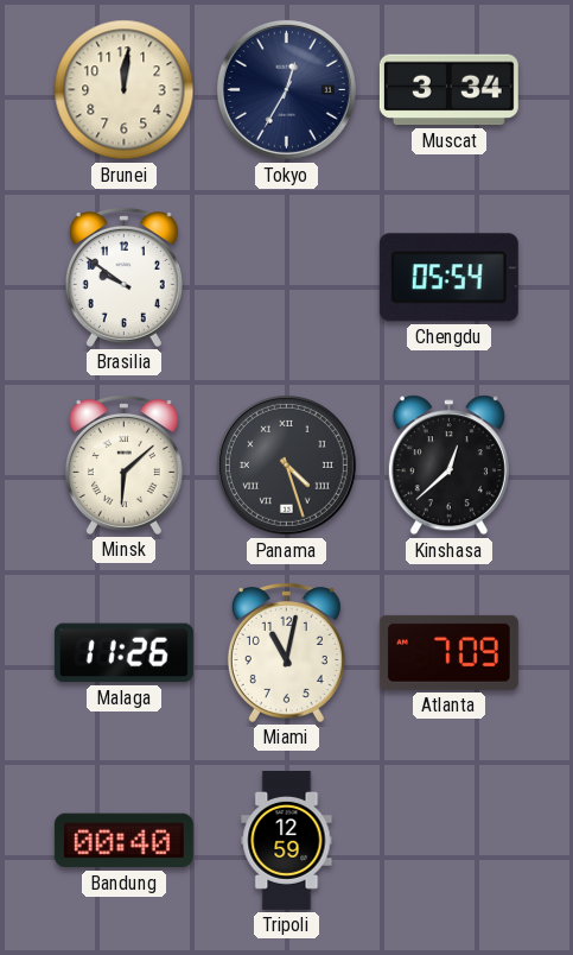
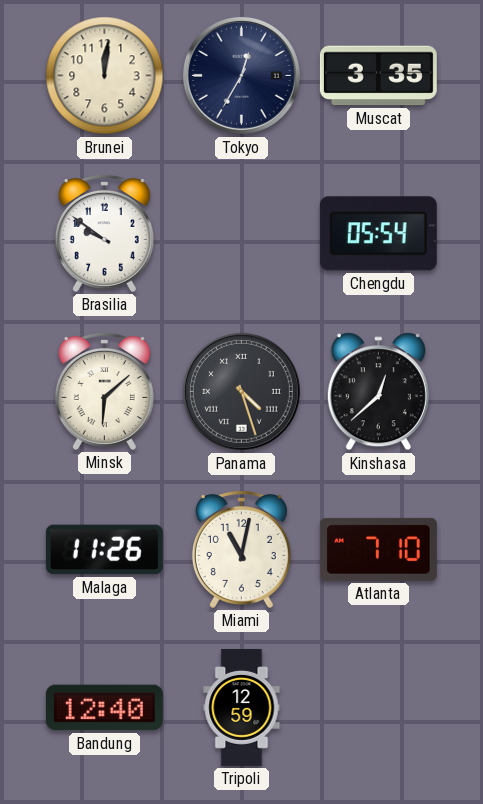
Muscat: 3:34 -> 3:35
Atlanta: 7:09 -> 7:10
Bandung: 00:40 -> 12:40
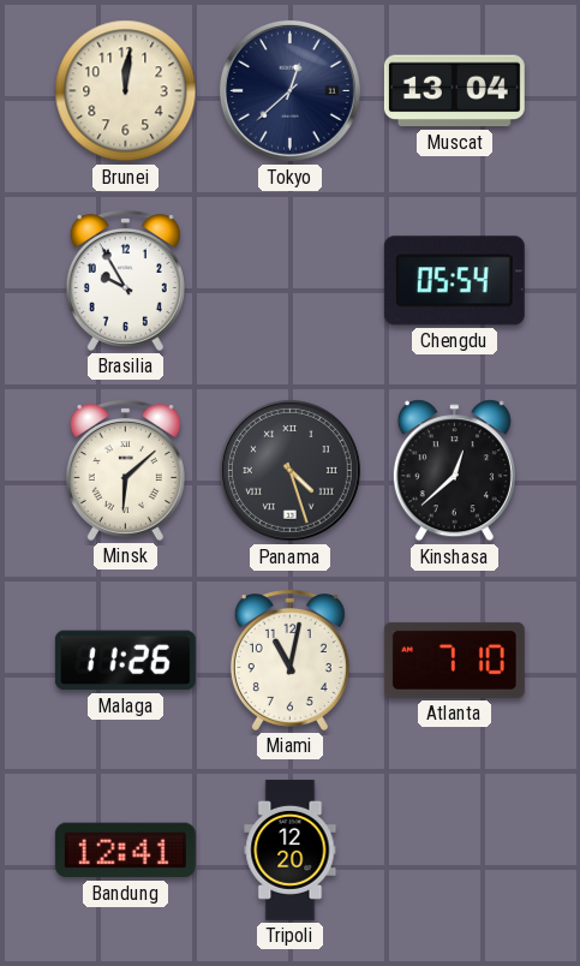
Tokyo: 12:35 -> 12:38
Muscat: 3:35 -> 13:04
Brasilia: 9:51 -> 9:55
Bandung: 12:40 -> 12:41
Tripoli: 12:59 -> 12:20
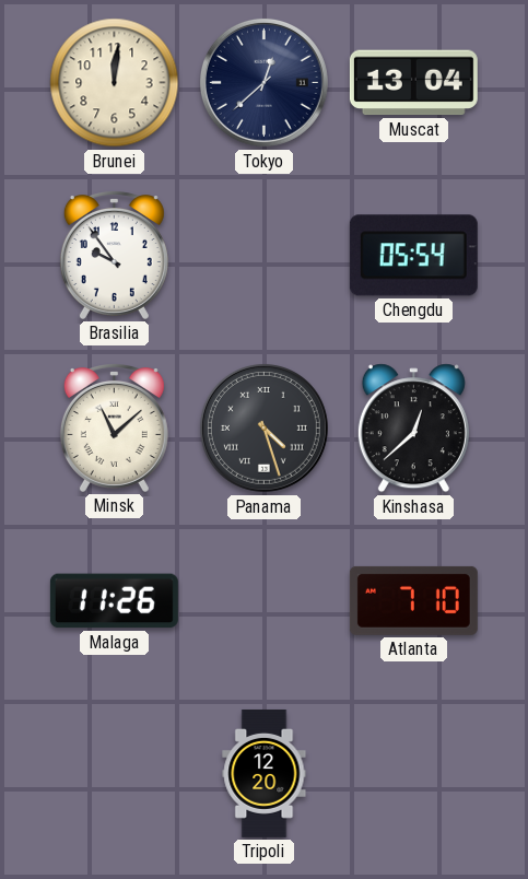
Brasilia: 9:55 -> 9:54
Minsk: 6:08 -> 11:08
Miami: 11:02 -> none
Bandung: 12:41 -> none
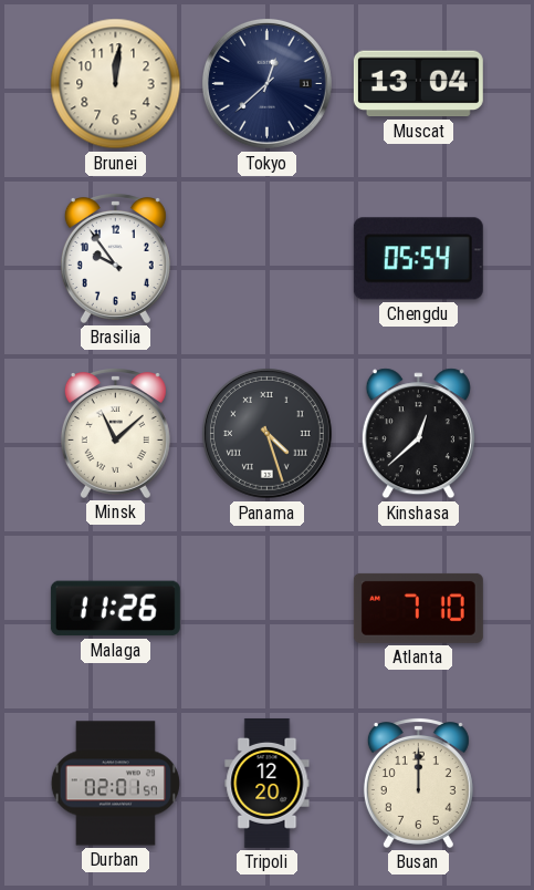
Durban: none -> 02:01
Busan: none -> 12:00
